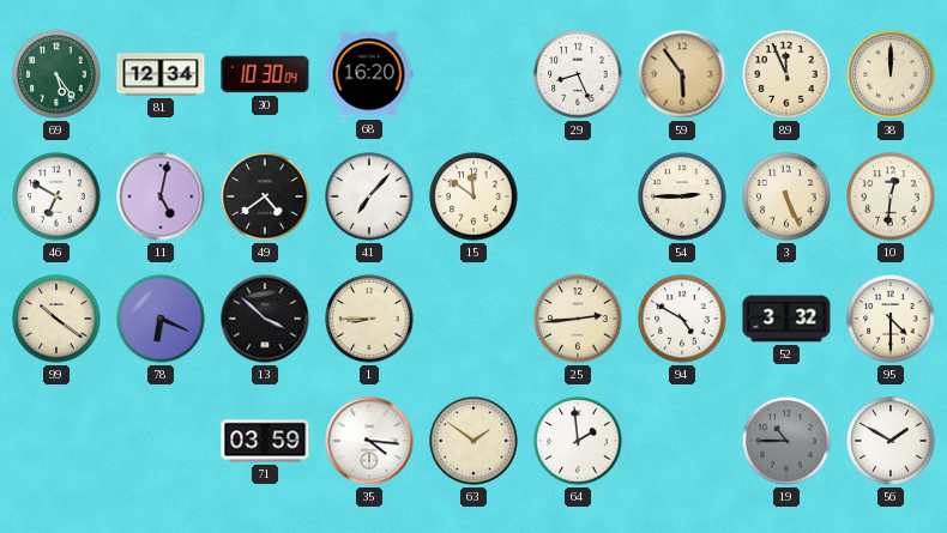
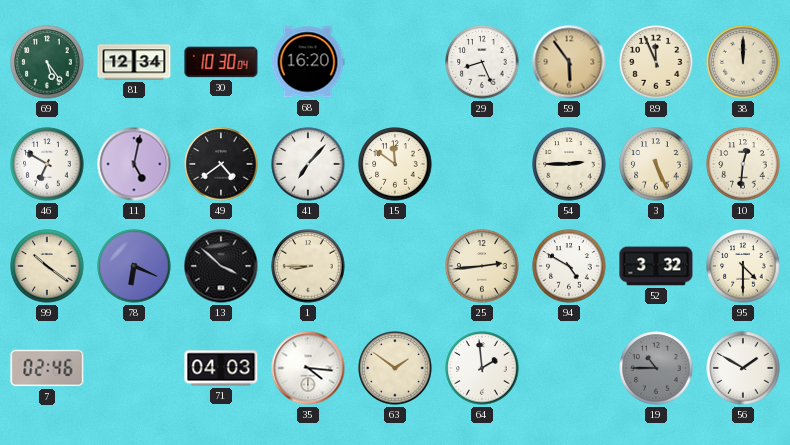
7: none -> 02:46
71: 03:59 -> 04:03
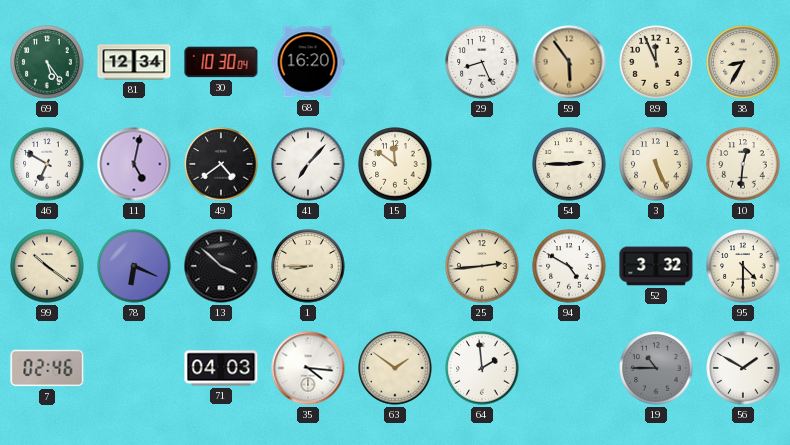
38: 12:00 -> 8:35
